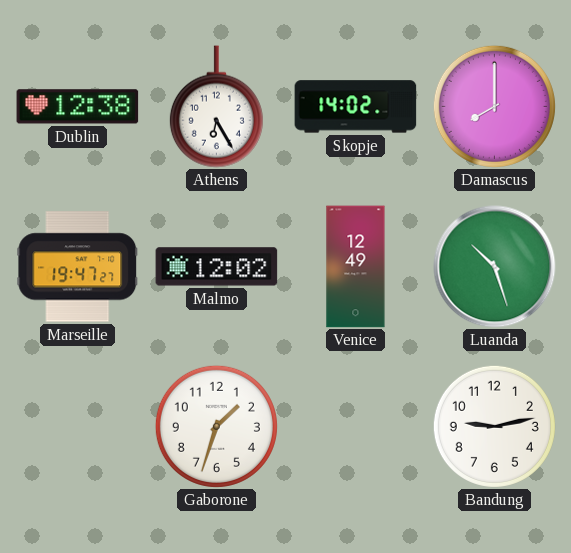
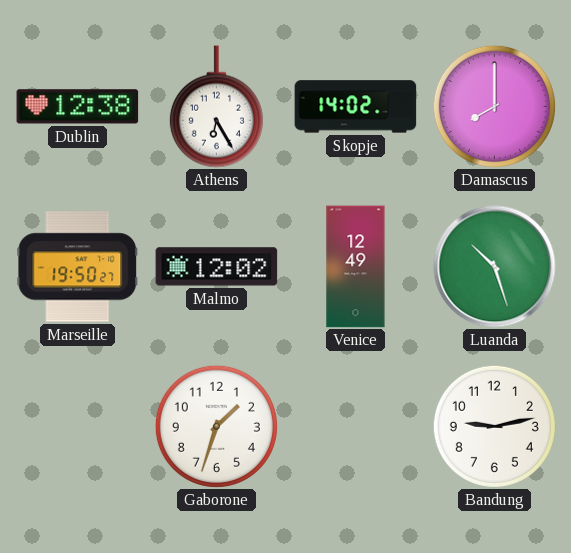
Marseille: 19:47 -> 19:50
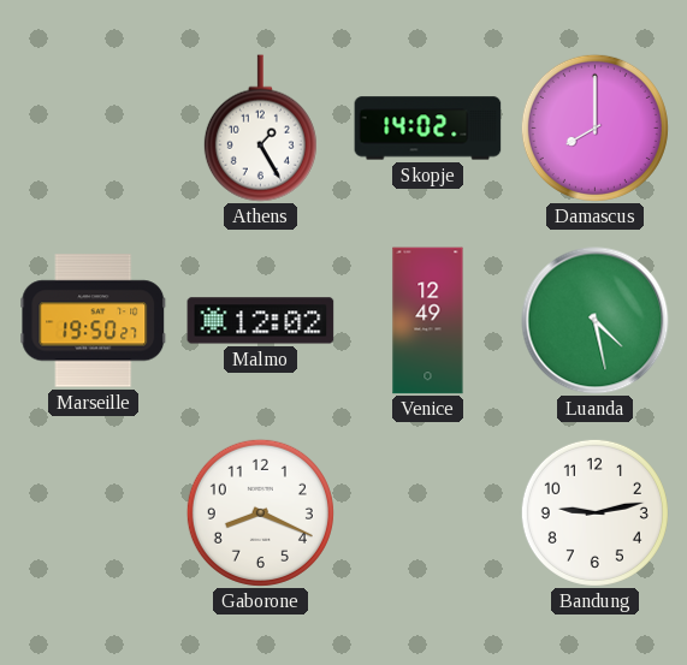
Dublin: 12:38 -> none
Athens: 6:25 -> 1:25
Luanda: 10:27 -> 4:28
Gaborone: 1:33 -> 8:19
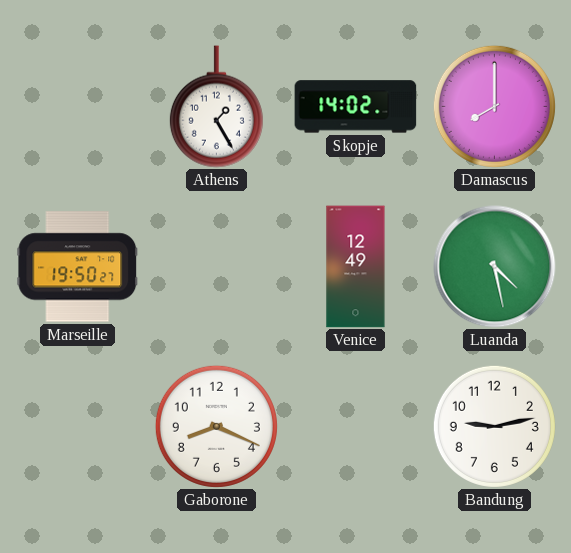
Malmo: 12:02 -> none
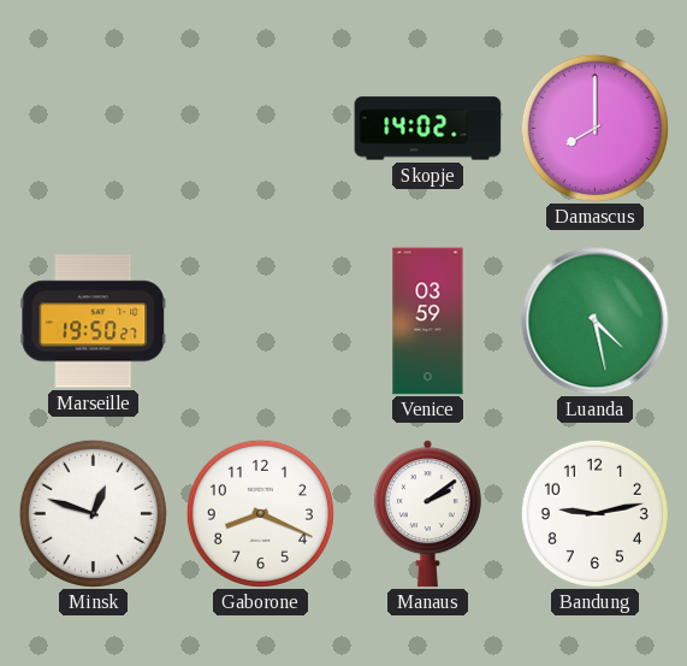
Athens: 1:25 -> none
Venice: 12:49 -> 03:59
Minsk: none -> 12:48
Manaus: none -> 2:09
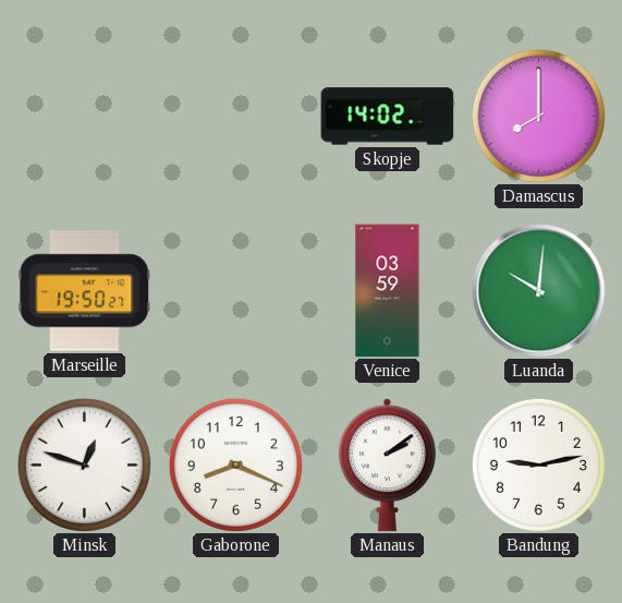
Luanda: 4:28 -> 10:01
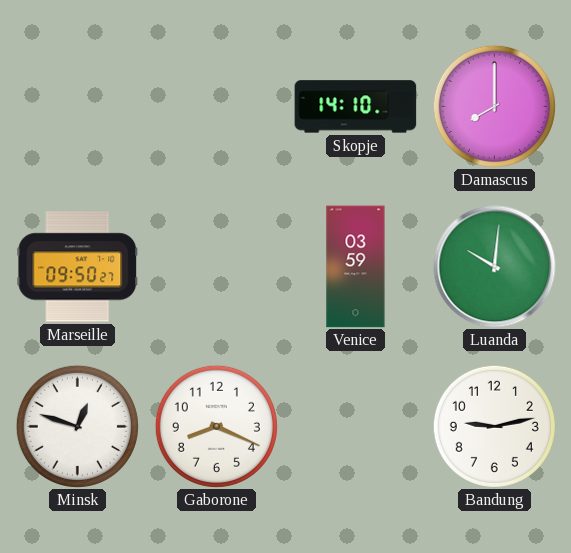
Skopje: 14:02 -> 14:10
Marseille: 19:50 -> 09:50
Manaus: 2:09 -> none
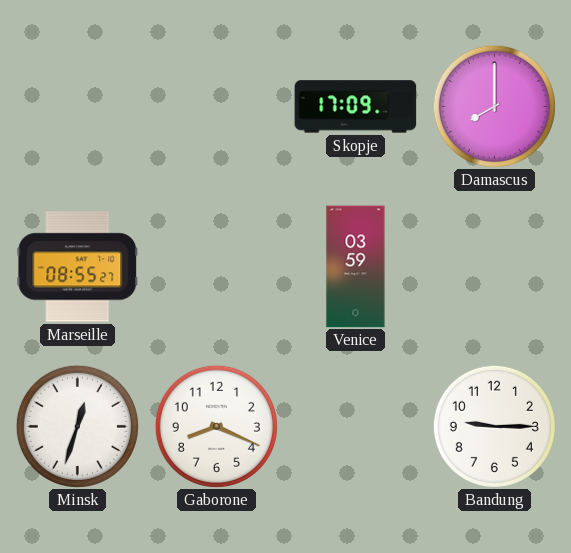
Skopje: 14:10 -> 17:09
Marseille: 09:50 -> 08:55
Luanda: 10:01 -> none
Minsk: 12:48 -> 12:33
Bandung: 9:13 -> 9:15
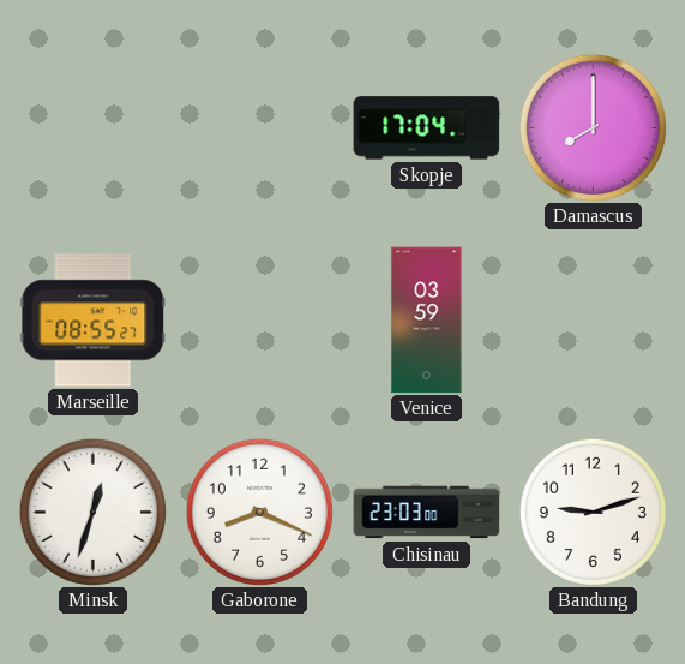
Skopje: 17:09 -> 17:04
Chisinau: none -> 23:03
Bandung: 9:15 -> 9:12
